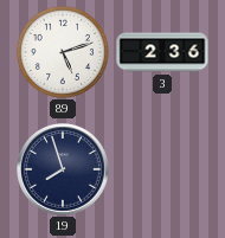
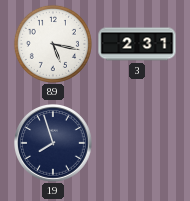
89: 5:12 -> 5:17
3: 2:36 -> 2:31
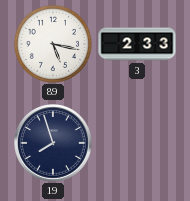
3: 2:31 -> 2:33
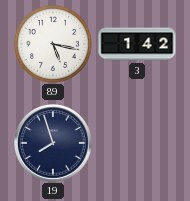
3: 2:33 -> 1:42
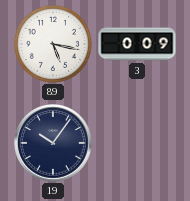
3: 1:42 -> 0:09
19: 7:57 -> 10:06
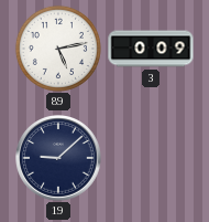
89: 5:17 -> 5:13
19: 10:06 -> 9:08
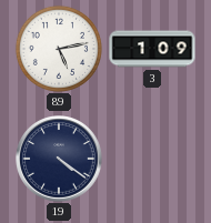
3: 0:09 -> 1:09
19: 9:08 -> 4:21
